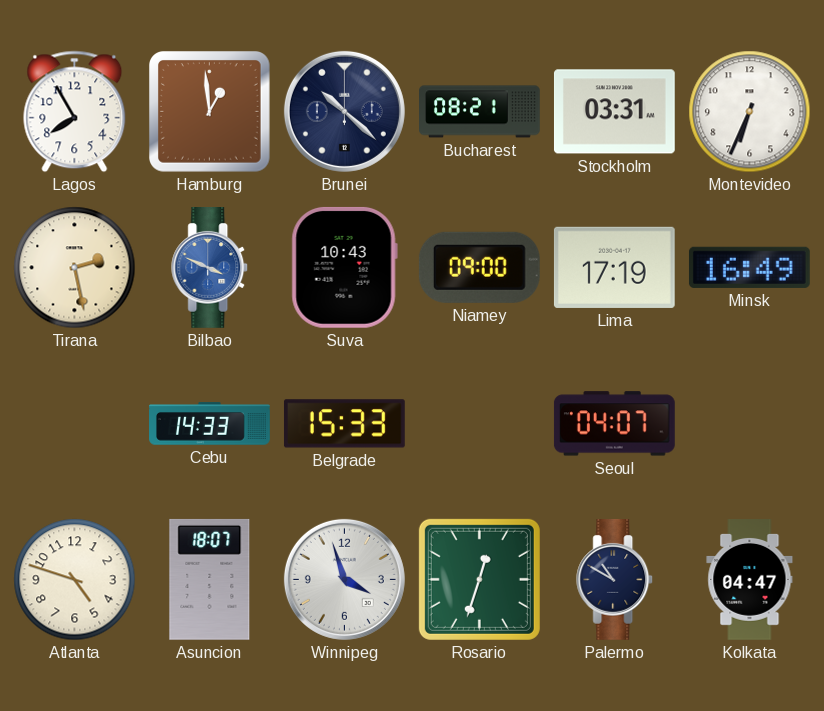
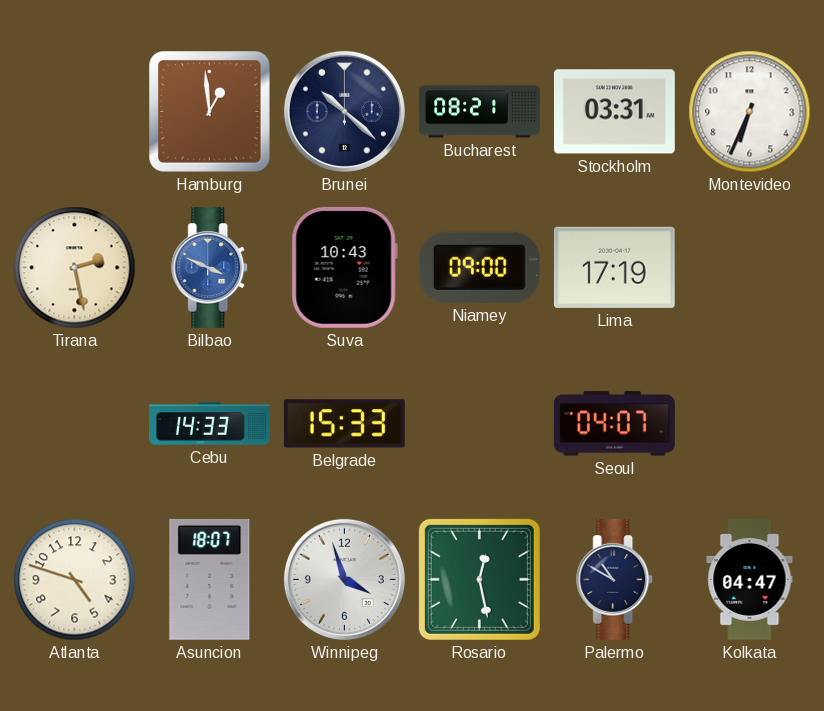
Lagos: 7:55 -> none
Minsk: 16:49 -> none
Rosario: 12:33 -> 12:28
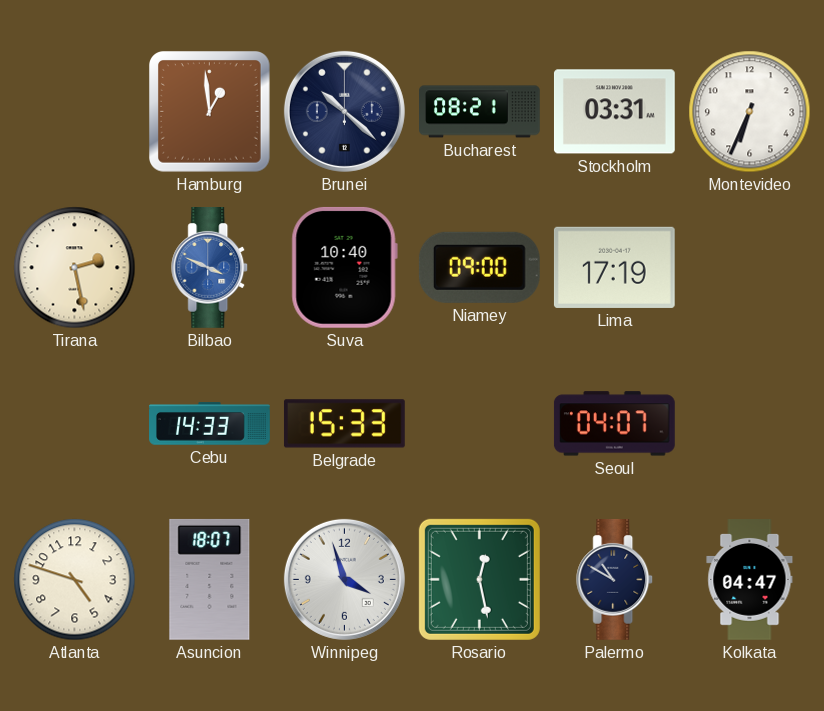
Suva: 10:43 -> 10:40
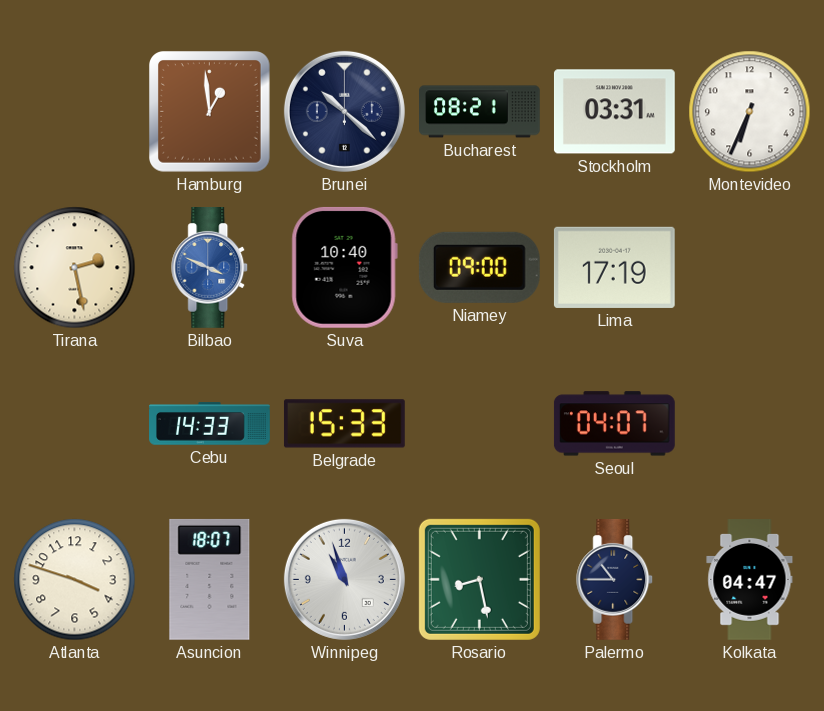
Atlanta: 4:48 -> 3:48
Winnipeg: 3:57 -> 10:57
Rosario: 12:28 -> 8:28
Palermo: 10:50 -> 10:45
